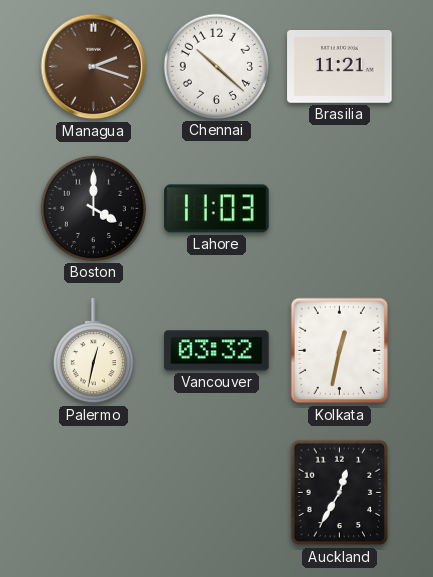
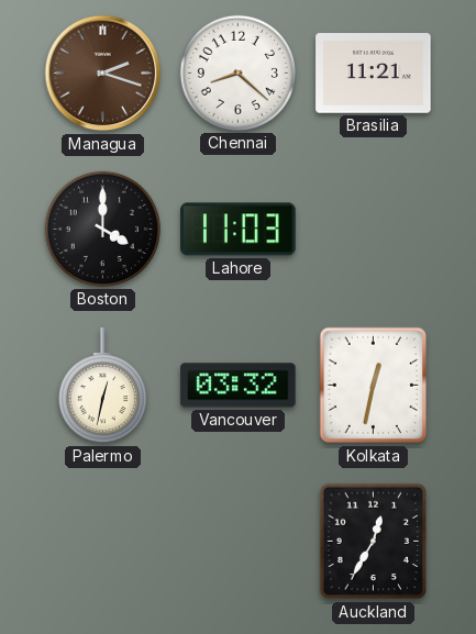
Chennai: 10:22 -> 8:22
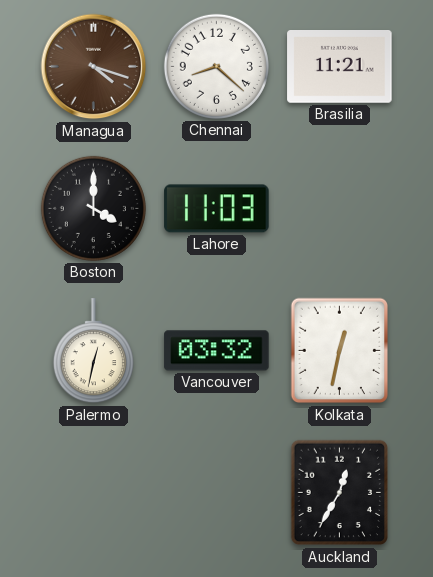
Managua: 2:18 -> 4:18
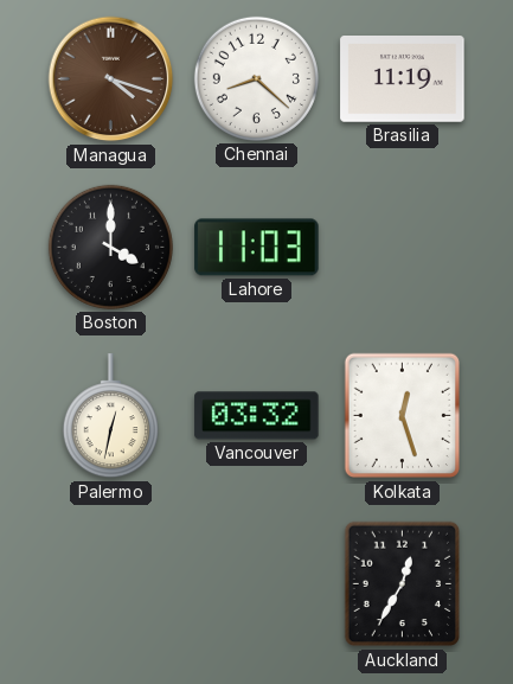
Brasilia: 11:21 -> 11:19
Kolkata: 12:32 -> 12:27
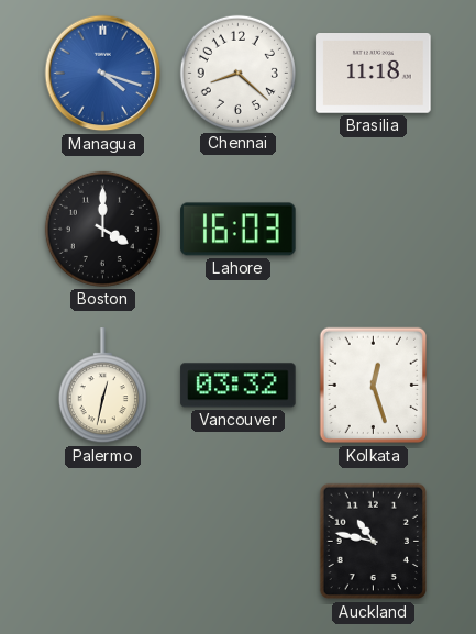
Managua dial: brown -> blue
Brasilia: 11:19 -> 11:18
Lahore: 11:03 -> 16:03
Auckland: 12:35 -> 10:47
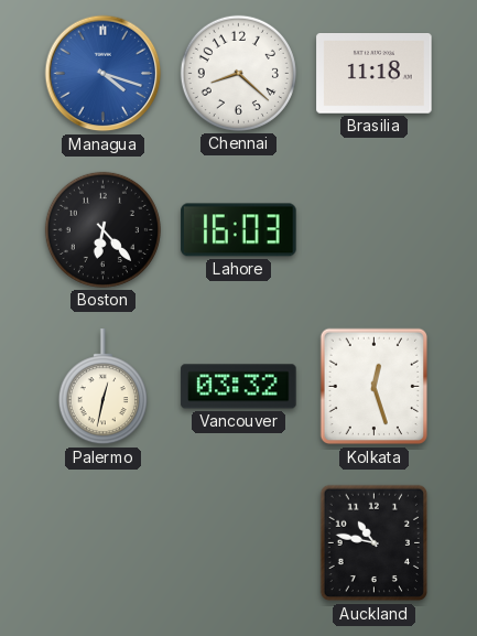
Boston: 4:00 -> 6:23
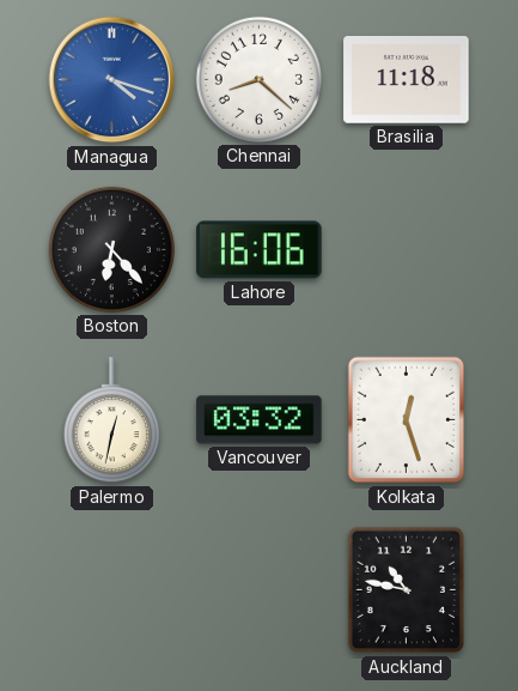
Lahore: 16:03 -> 16:06
